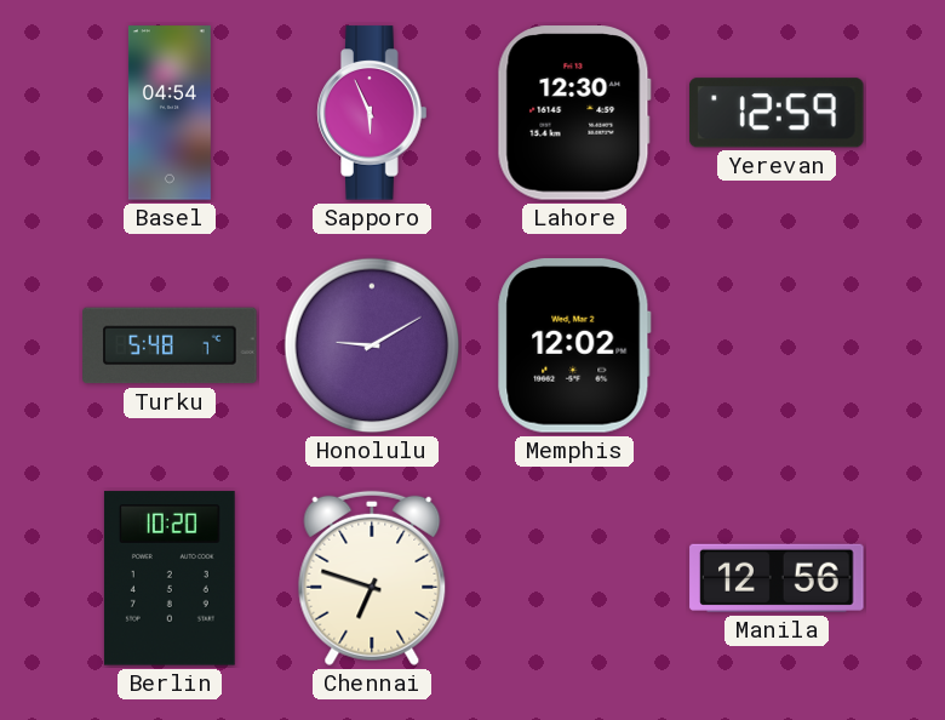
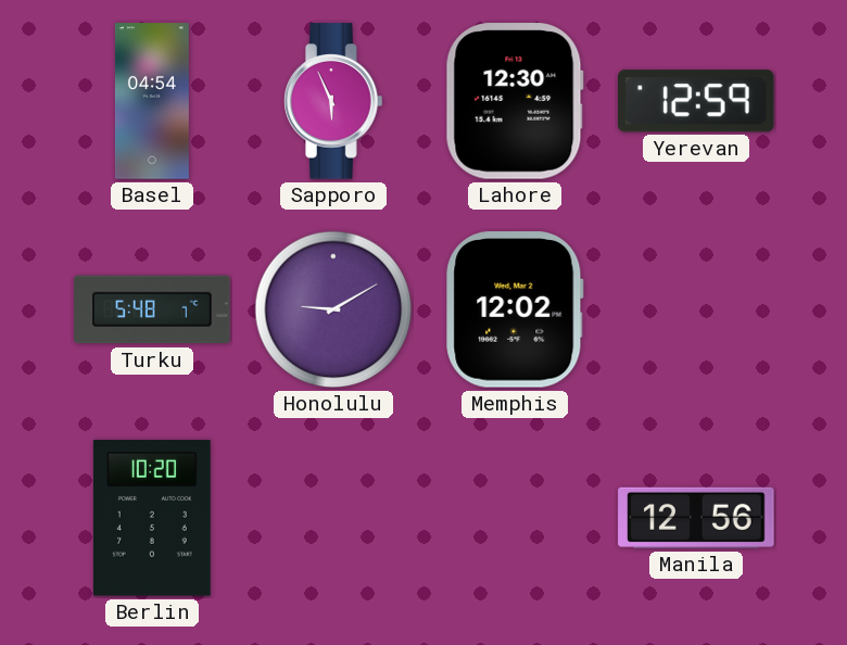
Chennai: 6:48 -> none
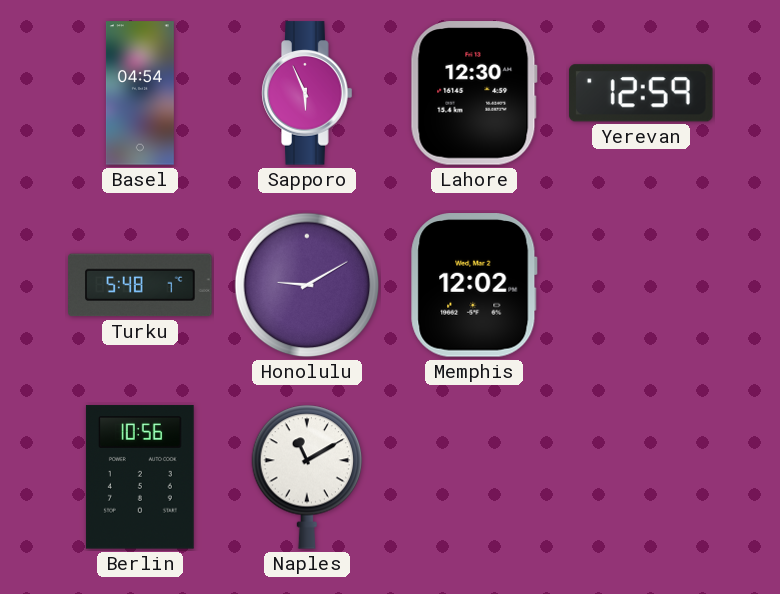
Berlin: 10:20 -> 10:56
Naples: none -> 11:10
Manila: 12:56 -> none
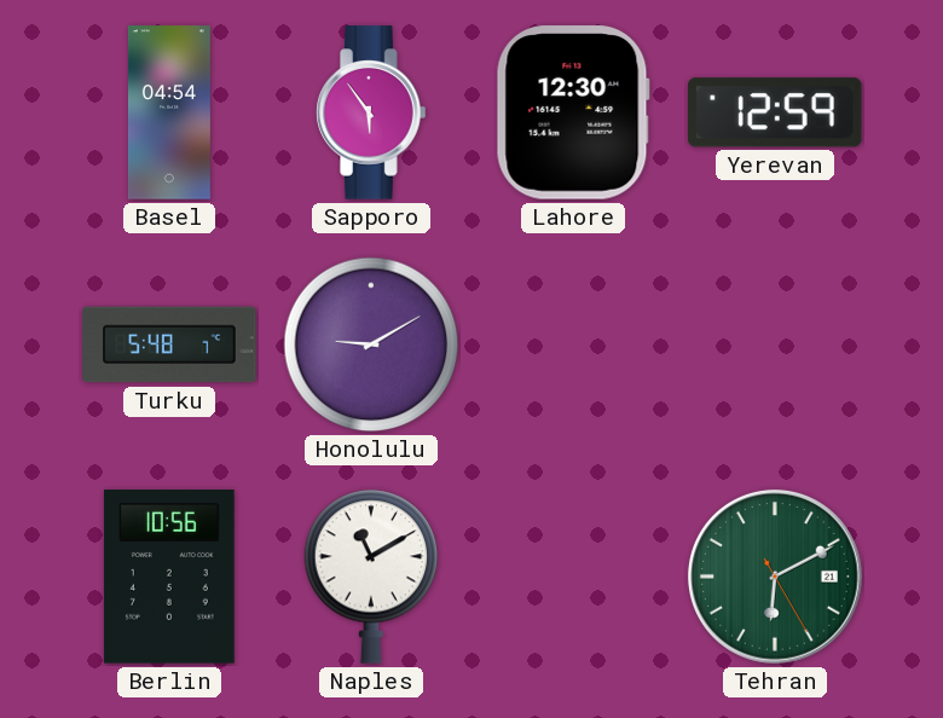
Sapporo: 5:56 -> 5:54
Memphis: 12:02 -> none
Tehran: none -> 6:10
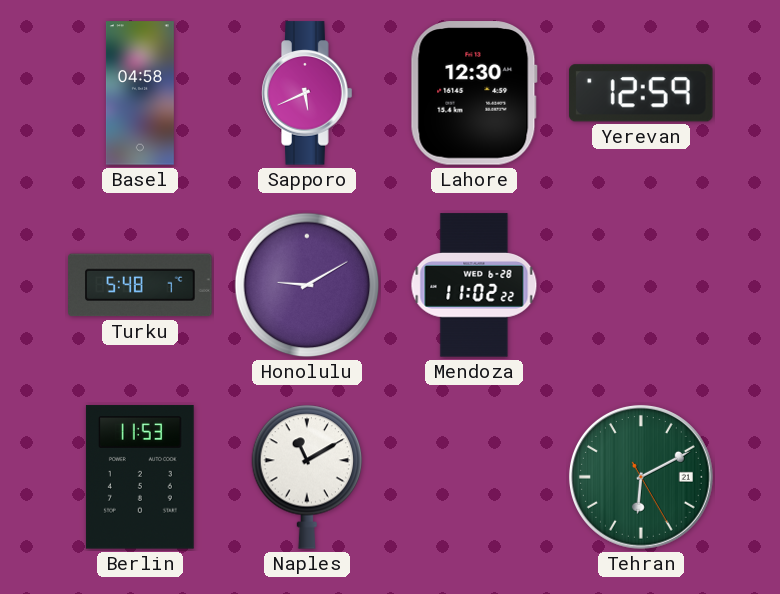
Basel: 04:54 -> 04:58
Sapporo: 5:54 -> 5:41
Mendoza: none -> 11:02
Berlin: 10:56 -> 11:53
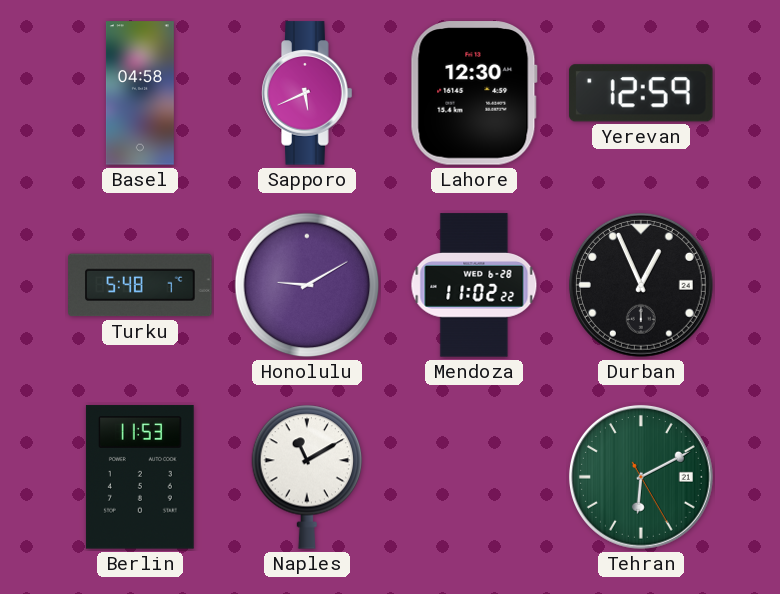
Durban: none -> 12:56
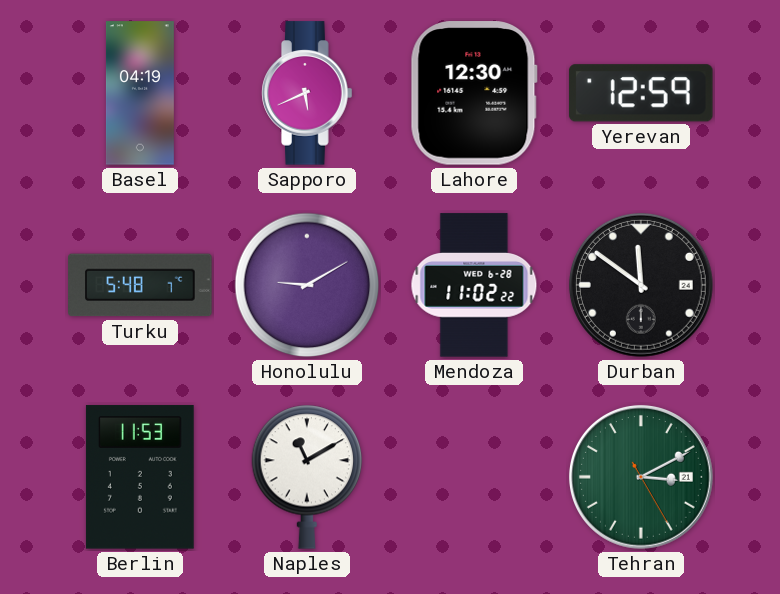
Basel: 04:58 -> 04:19
Durban: 12:56 -> 11:51
Tehran: 6:10 -> 3:10
